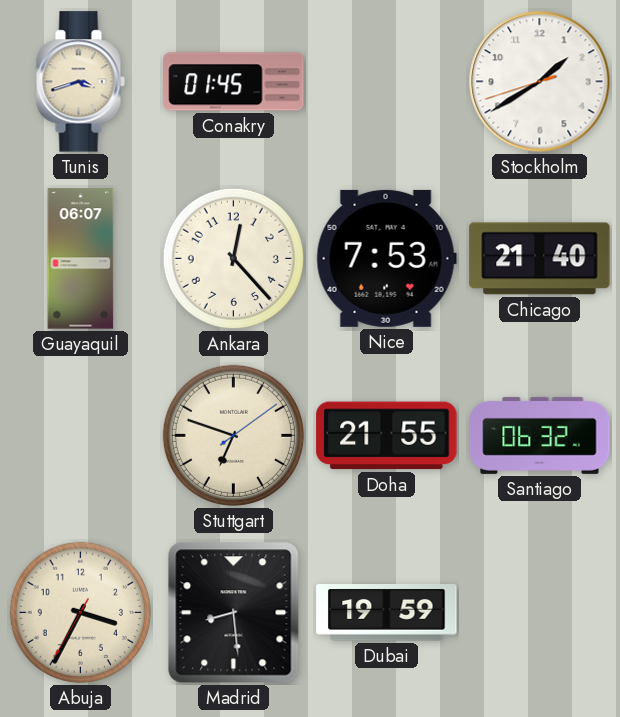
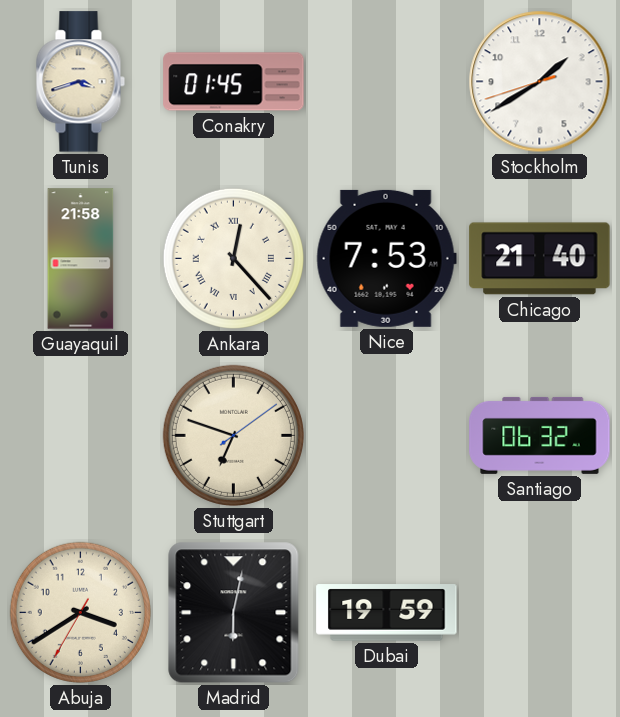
Guayaquil: 06:07 -> 21:58
Ankara numerals: Arabic -> Roman
Doha: 21:55 -> none
Abuja: 3:34 -> 3:39
Madrid: 8:29 -> 6:02
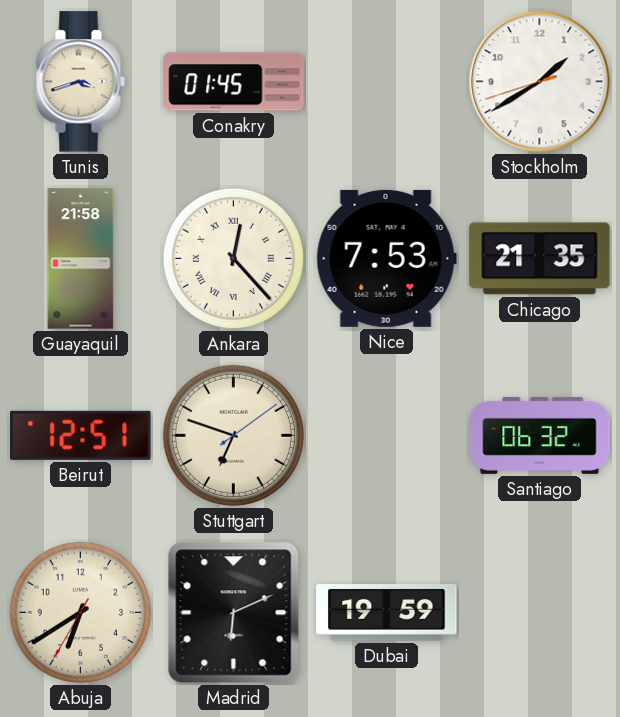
Chicago: 21:40 -> 21:35
Beirut: none -> 12:51
Abuja: 3:39 -> 6:39
Madrid: 6:02 -> 6:11
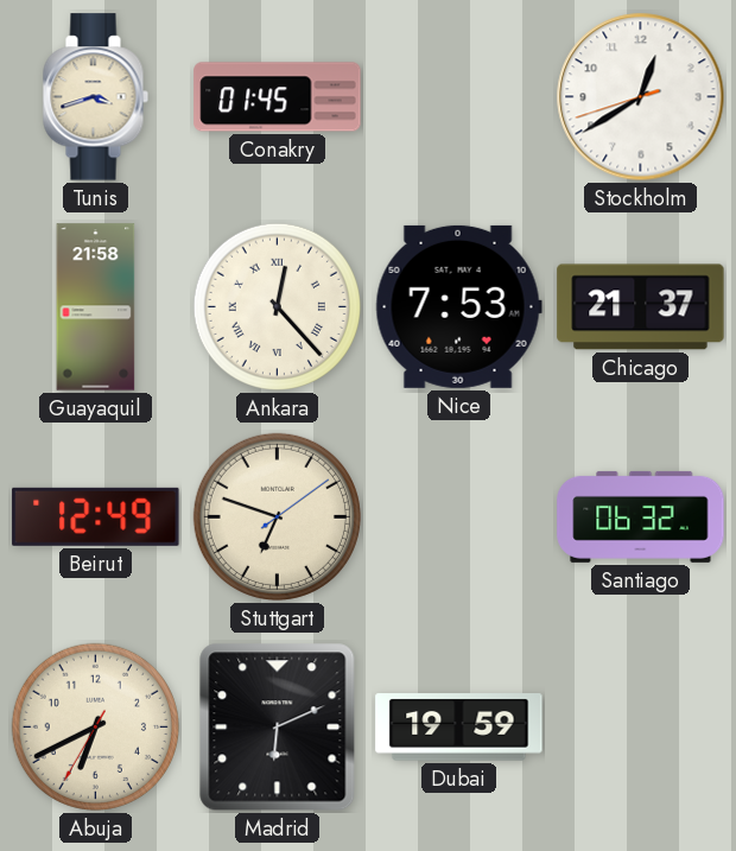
Stockholm: 1:39 -> 12:39
Chicago: 21:35 -> 21:37
Beirut: 12:51 -> 12:49
Abuja: 6:39 -> 6:40
